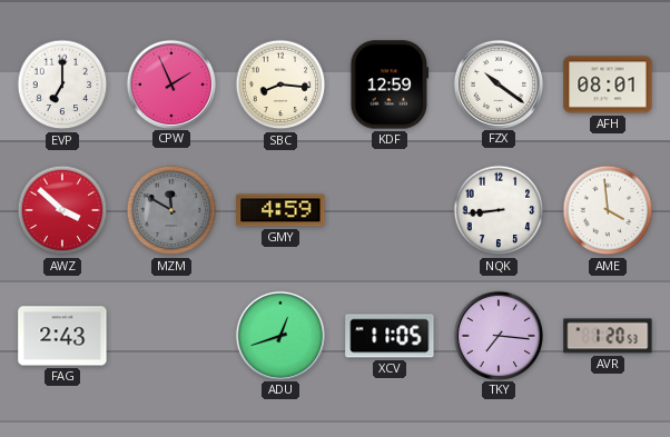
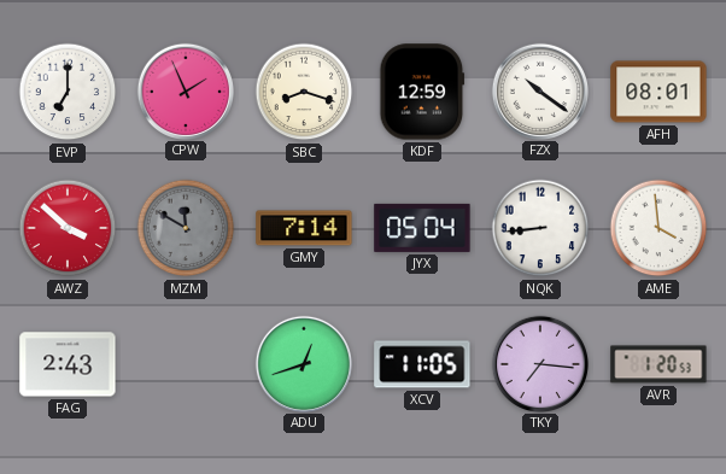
SBC: 8:16 -> 8:18
GMY: 4:59 -> 7:14
JYX: none -> 05:04
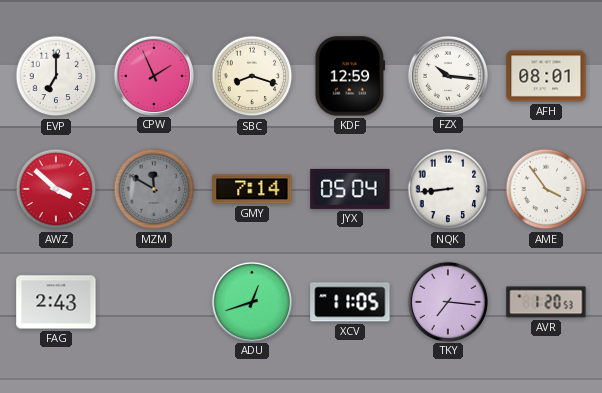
FZX: 10:21 -> 10:16
AME: 3:59 -> 3:54
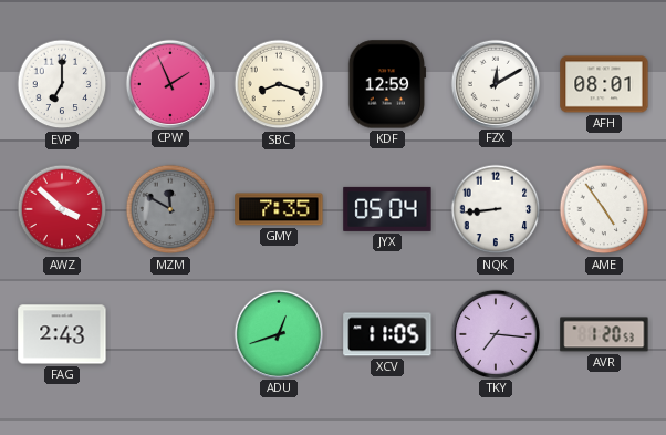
FZX: 10:16 -> 12:10
GMY: 7:14 -> 7:35
AME: 3:54 -> 4:54
